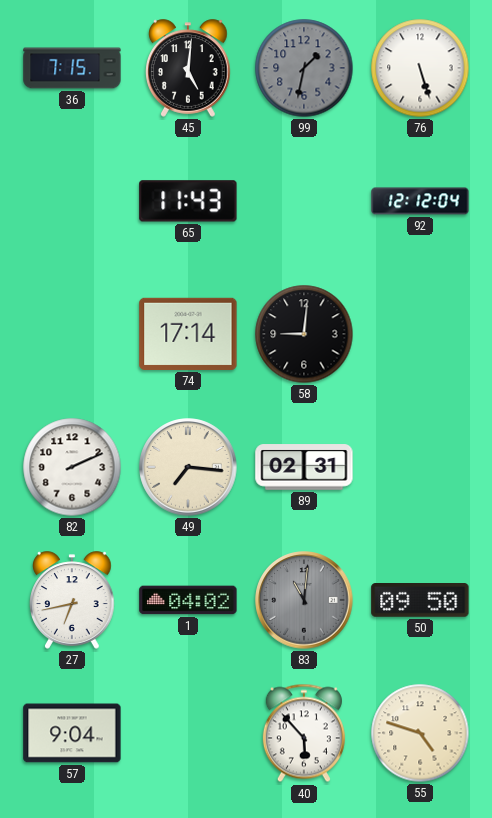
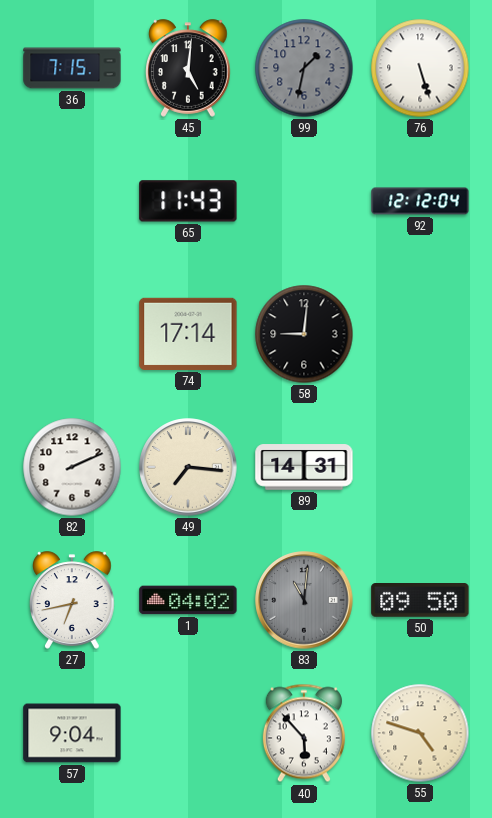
89: 02:31 -> 14:31
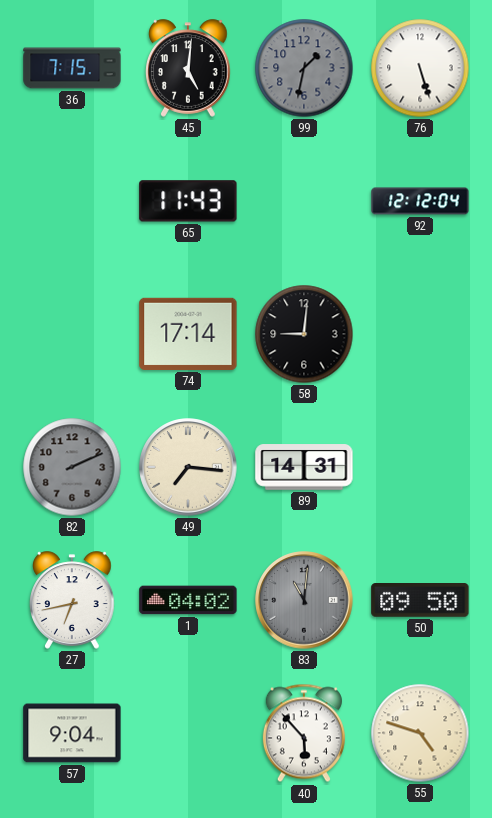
82 dial: white -> grey
